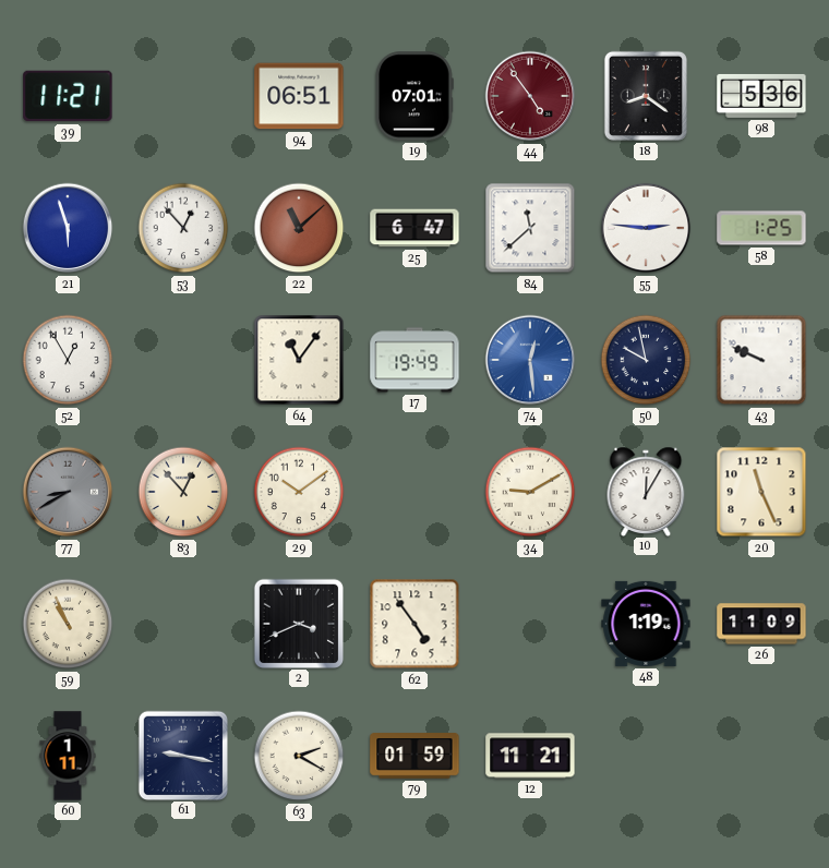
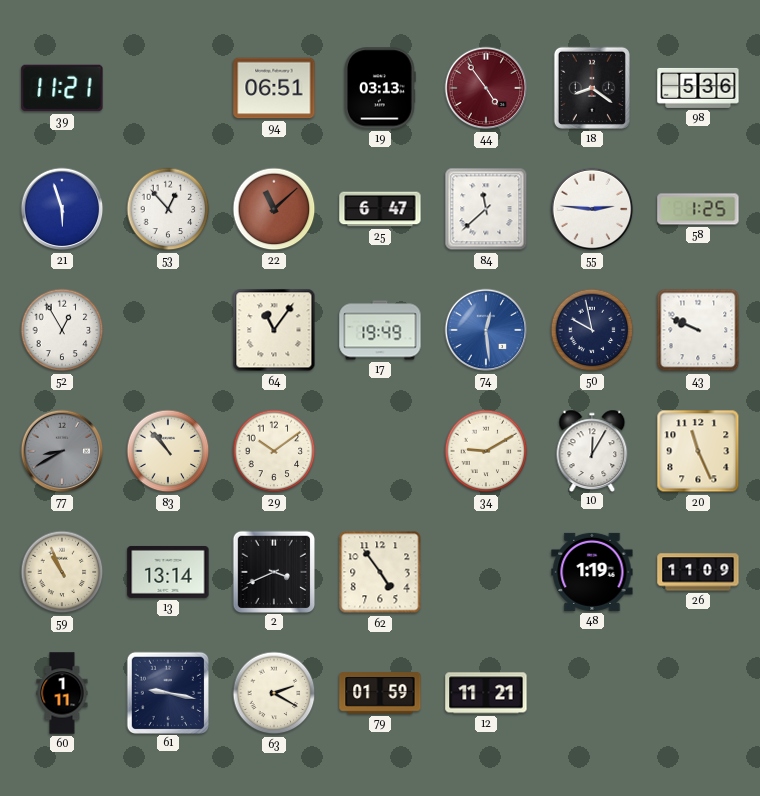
19: 07:01 -> 03:13
83: 12:53 -> 10:53
13: none -> 13:14
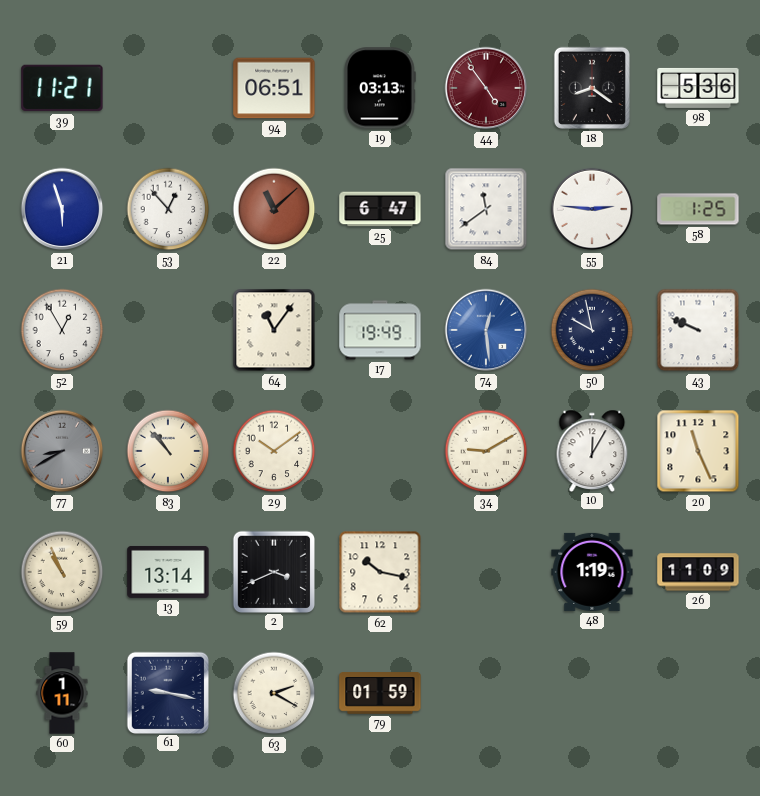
84: 11:38 -> 11:39
62: 4:54 -> 10:17
12: 11:21 -> none
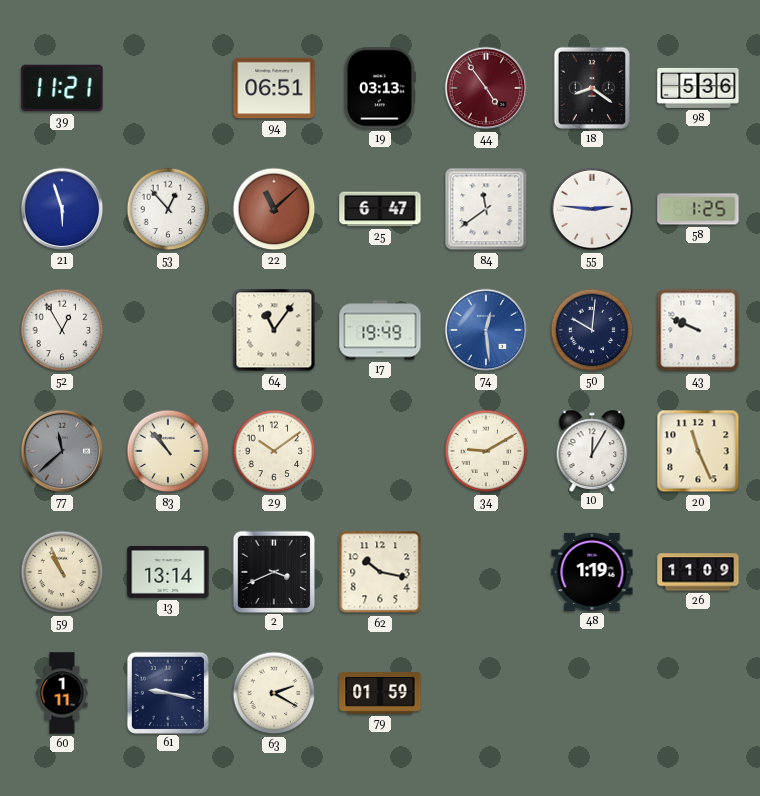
50: 9:58 -> 10:01
77: 8:40 -> 11:38
